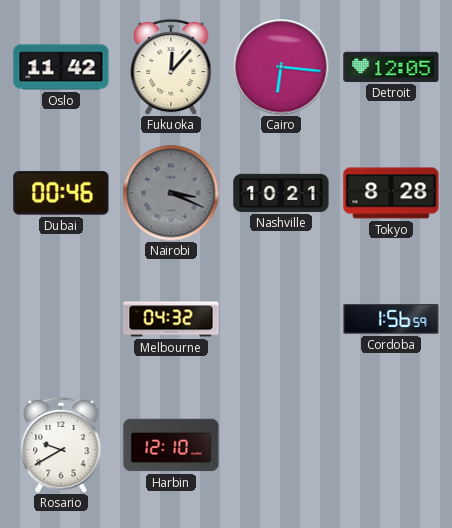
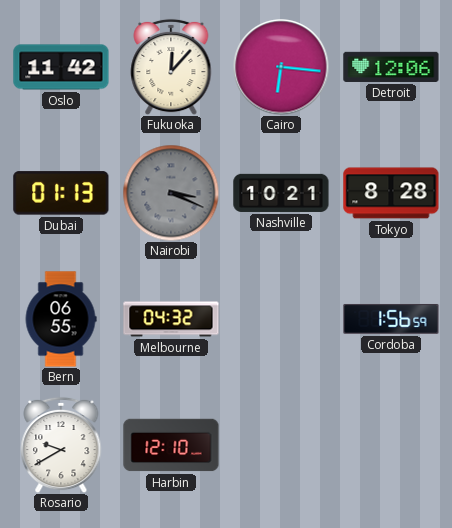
Detroit: 12:05 -> 12:06
Dubai: 00:46 -> 01:13
Bern: none -> 06:55
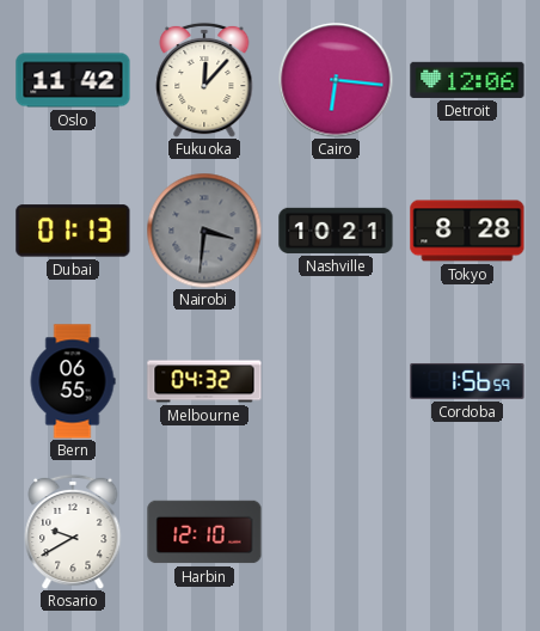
Nairobi: 3:19 -> 3:31
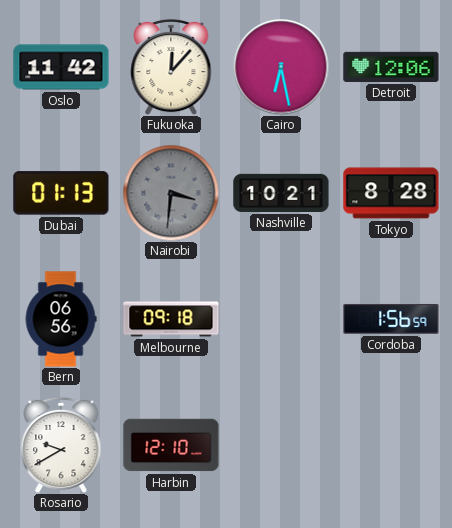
Cairo: 6:16 -> 6:28
Bern: 06:55 -> 06:56
Melbourne: 04:32 -> 09:18
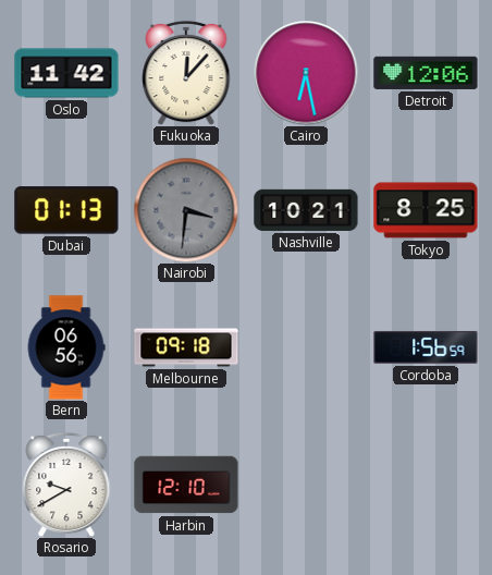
Tokyo: 8:28 -> 8:25
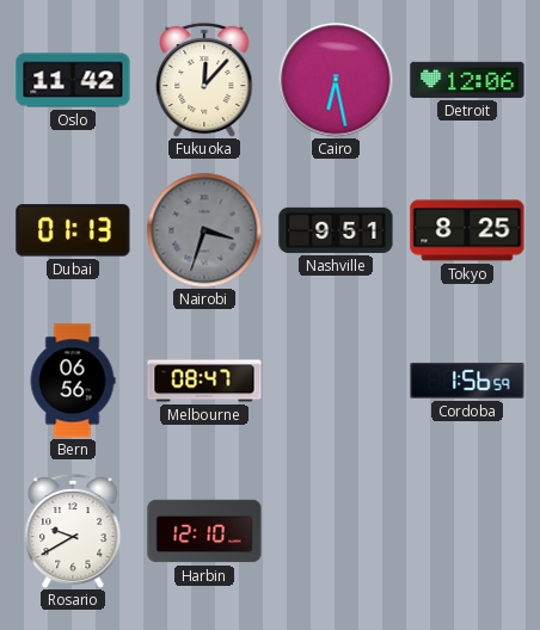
Nairobi: 3:31 -> 3:33
Nashville: 10:21 -> 9:51
Melbourne: 09:18 -> 08:47
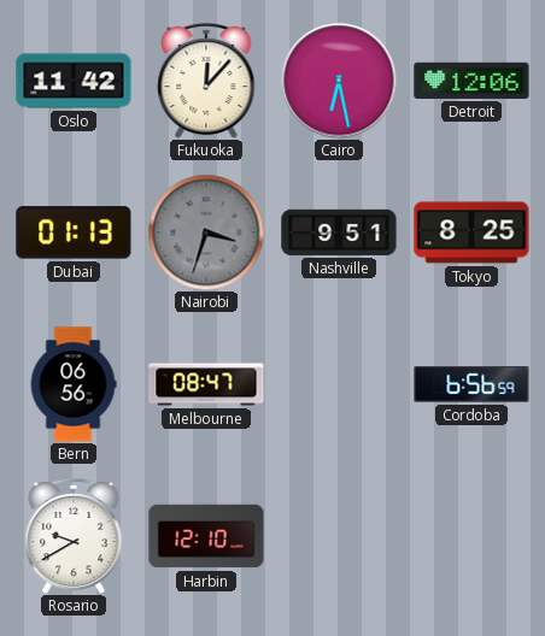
Cordoba: 1:56 -> 6:56
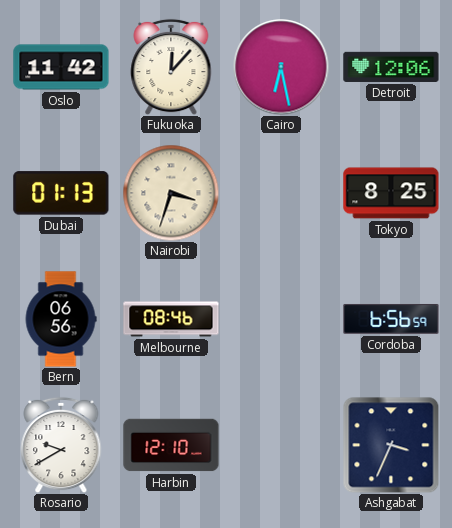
Nairobi dial: grey -> cream
Nashville: 9:51 -> none
Melbourne: 08:47 -> 08:46
Ashgabat: none -> 3:34
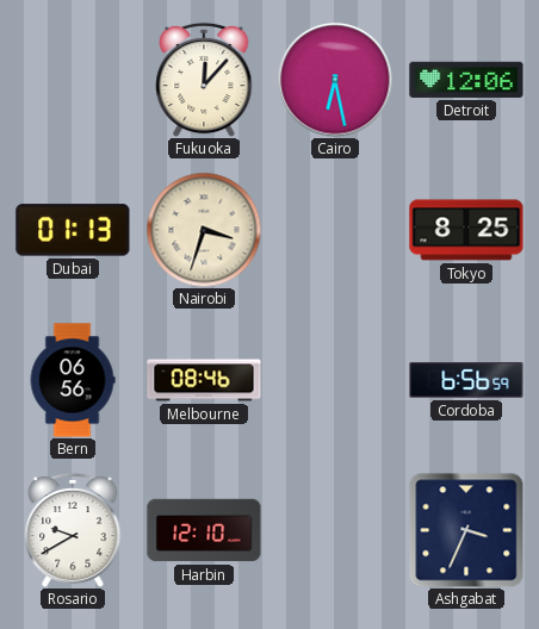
Oslo: 11:42 -> none
